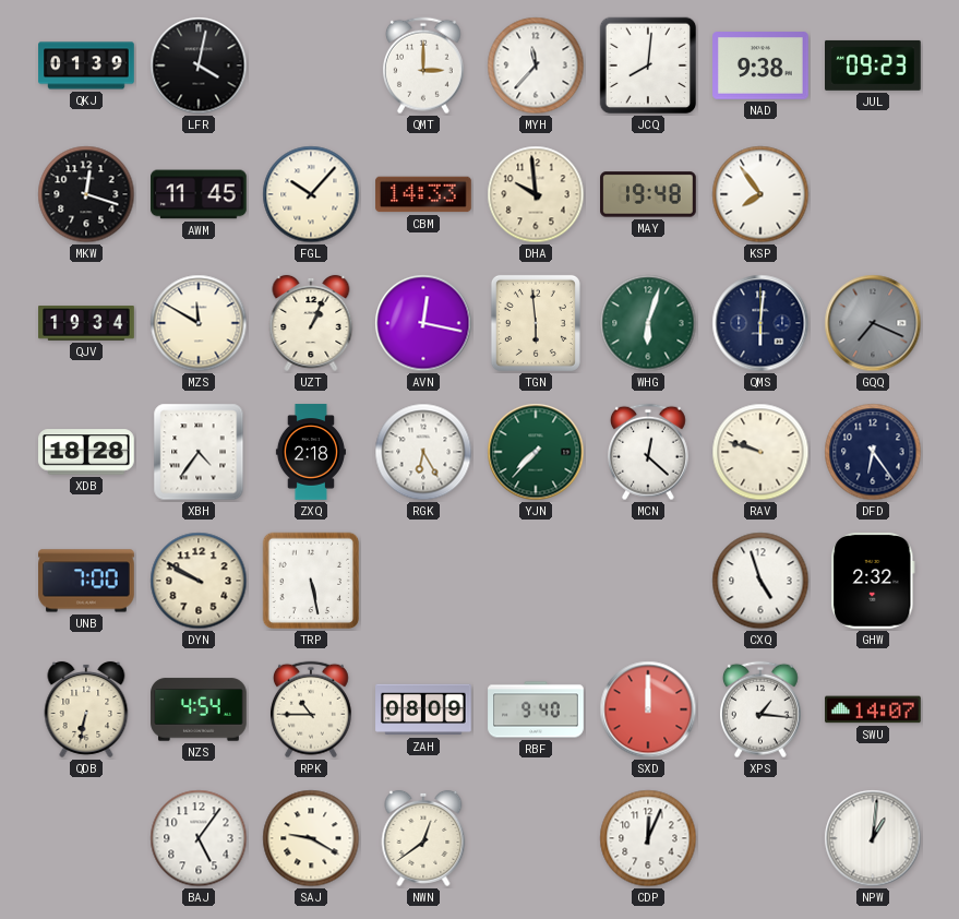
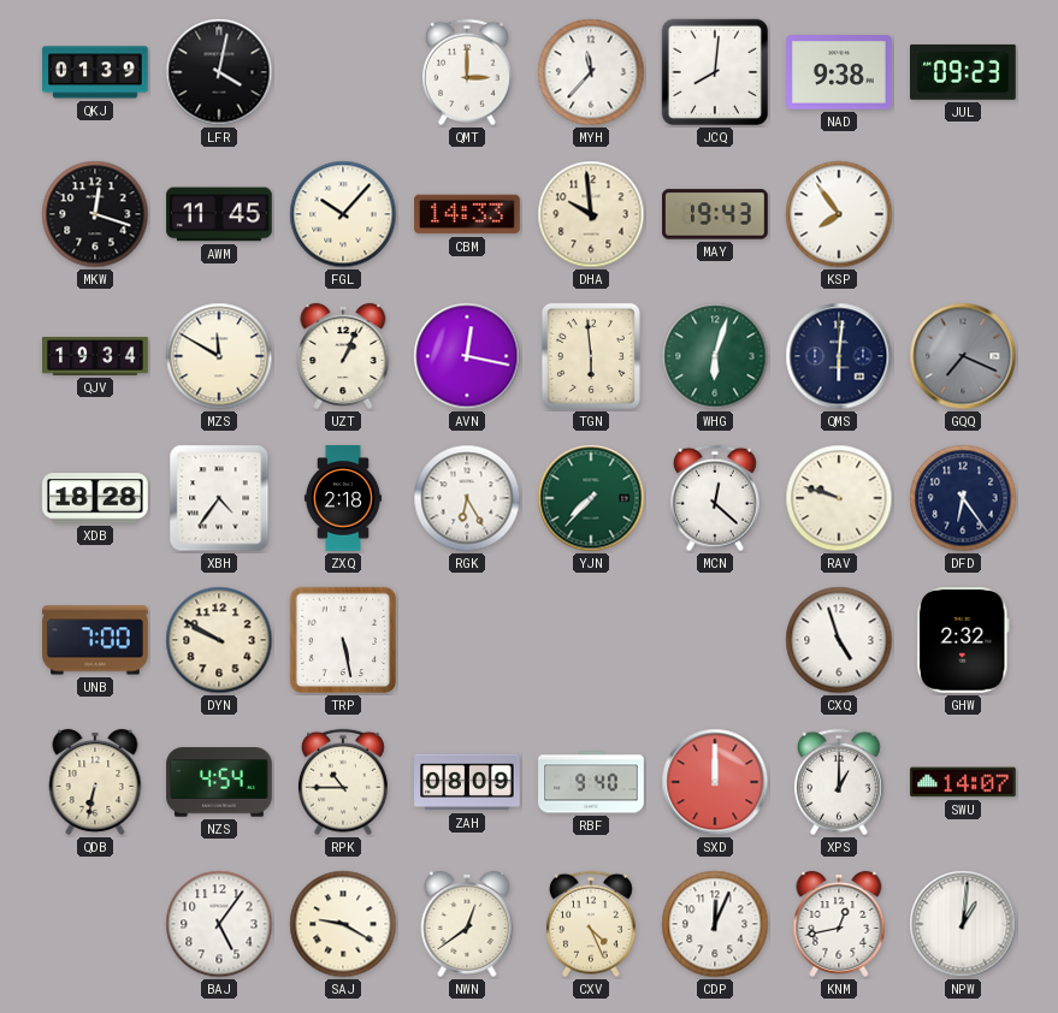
MAY: 19:48 -> 19:43
XPS: 1:16 -> 1:00
CXV: none -> 4:26
KNM: none -> 12:43
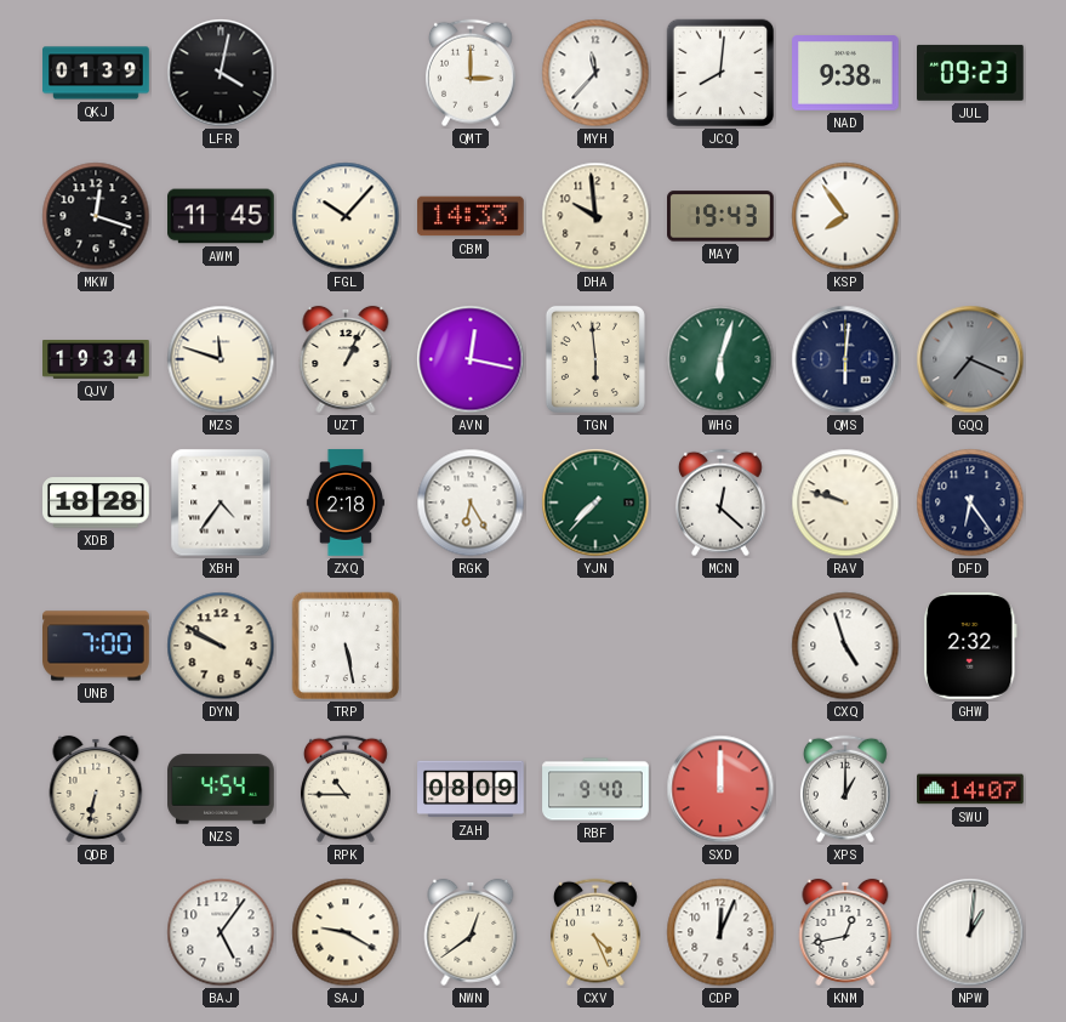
MZS: 11:50 -> 11:48
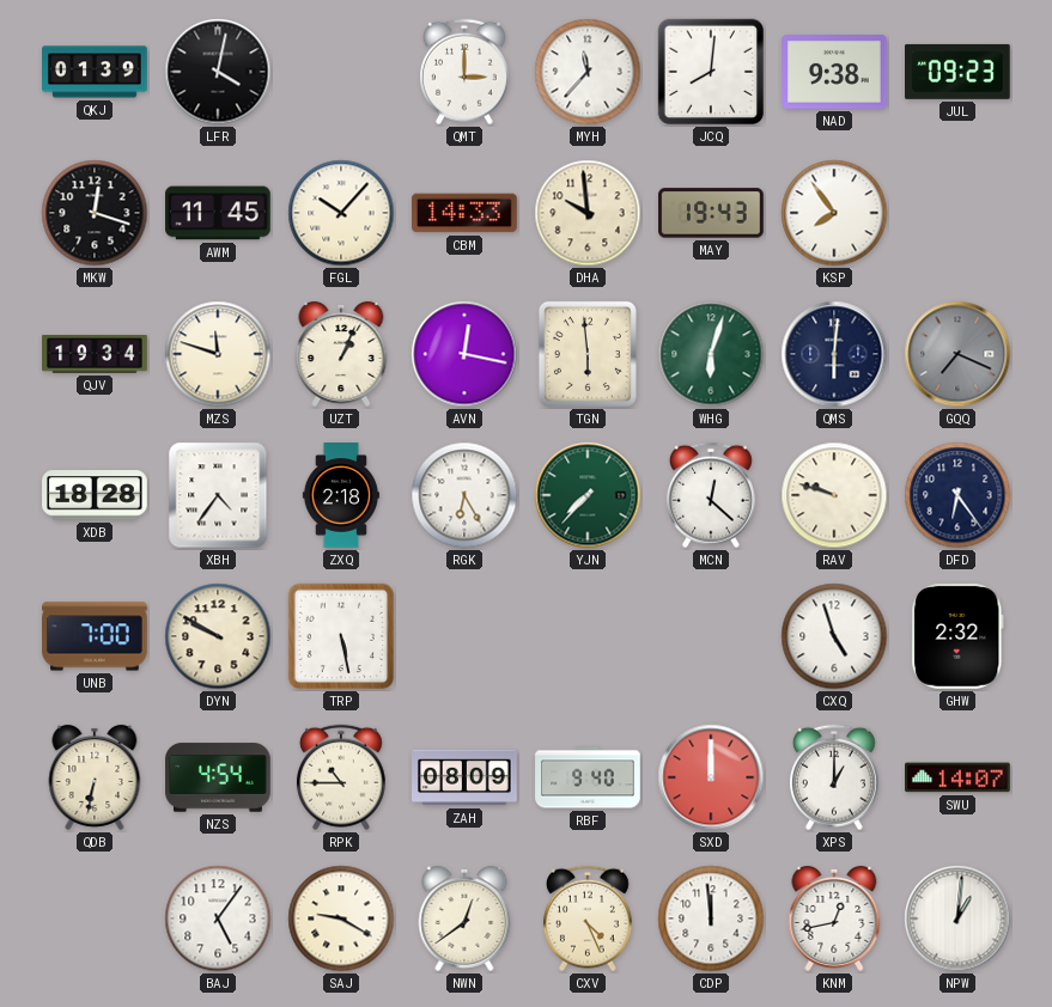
CDP: 12:04 -> 11:59
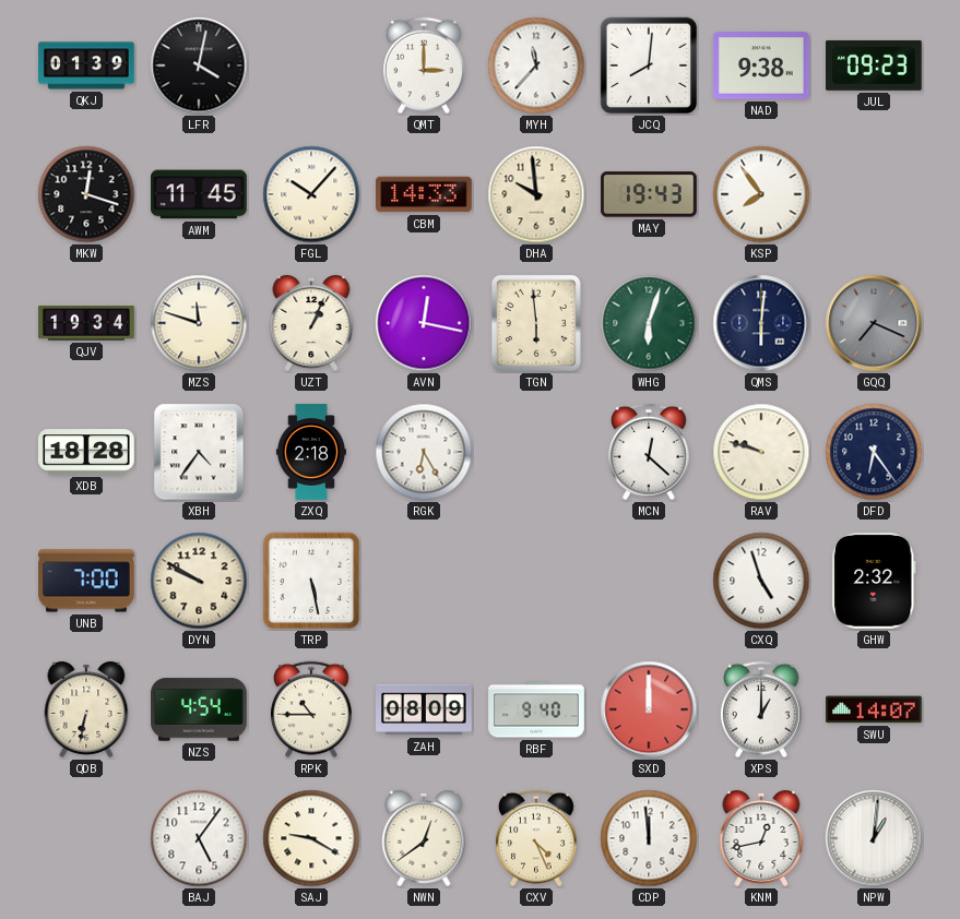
YJN: 7:37 -> none
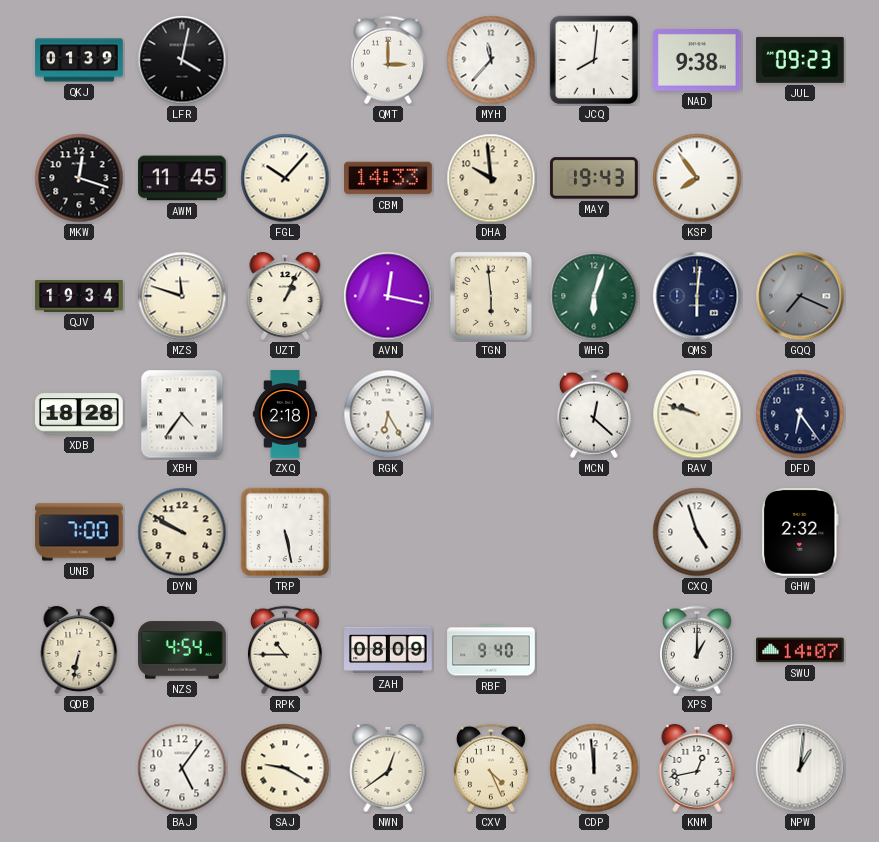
SXD: 12:00 -> none
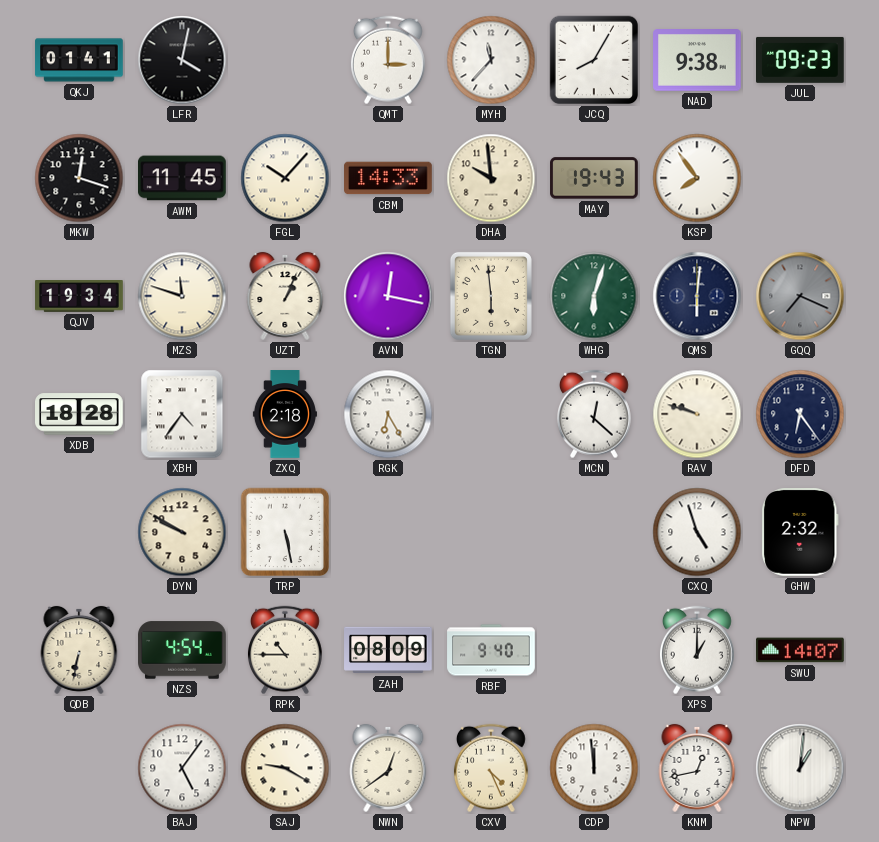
QKJ: 01:39 -> 01:41
JCQ: 8:01 -> 8:05
UNB: 7:00 -> none
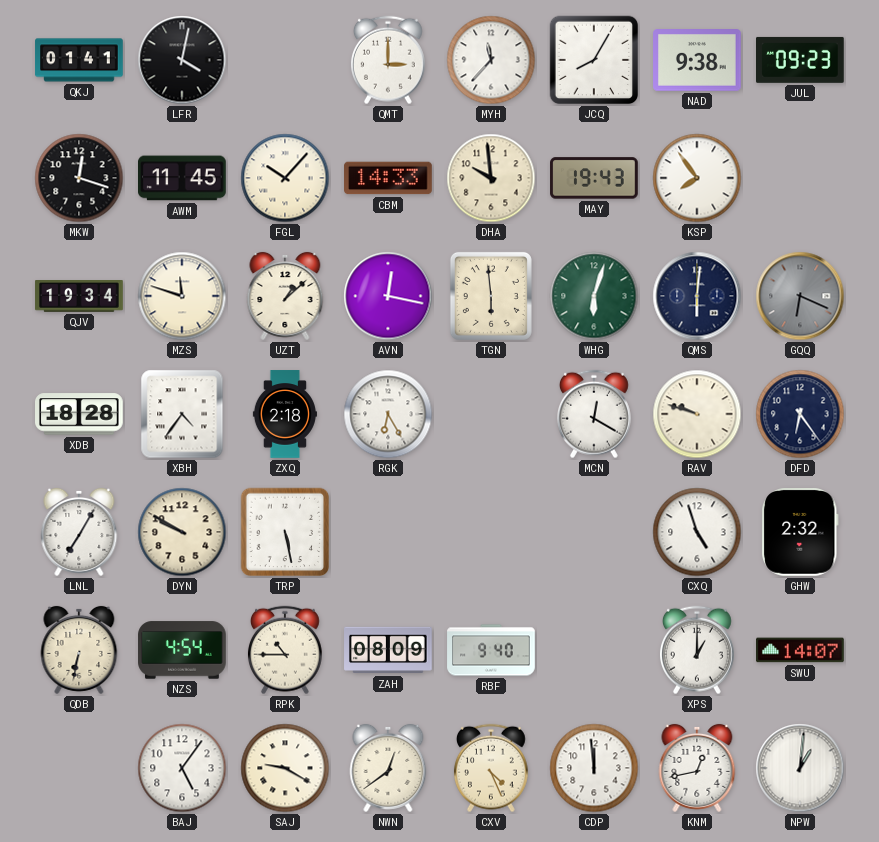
UZT: 1:04 -> 1:08
GQQ: 7:19 -> 6:19
MCN: 12:22 -> 12:20
LNL: none -> 7:05
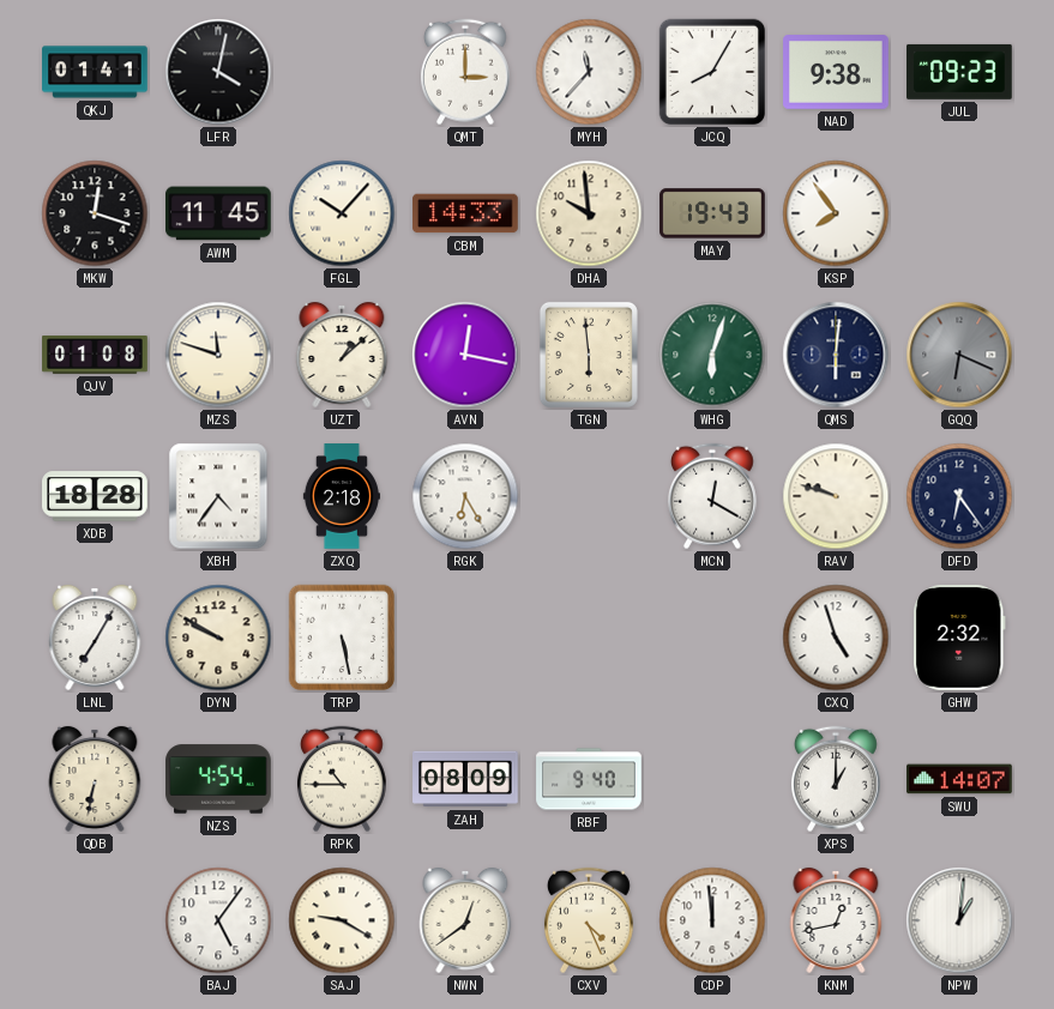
QJV: 19:34 -> 01:08
